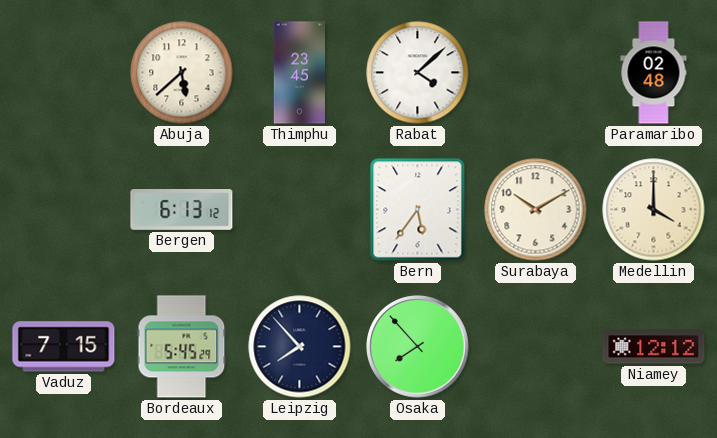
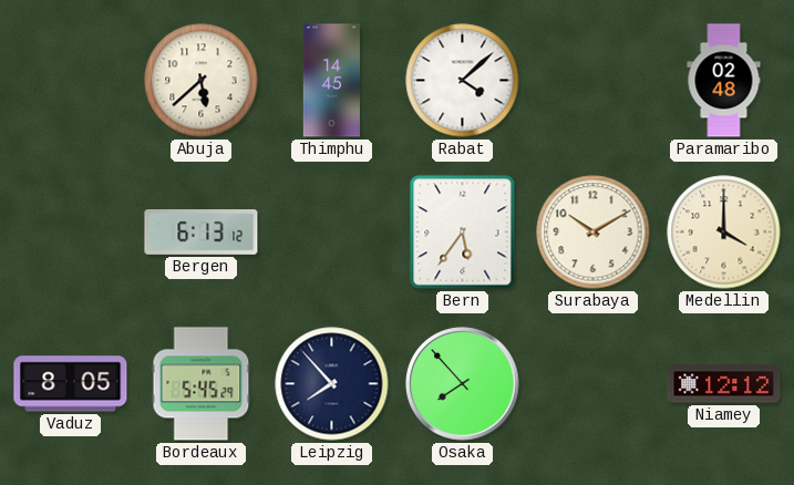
Thimphu: 23:45 -> 14:45
Vaduz: 7:15 -> 8:05
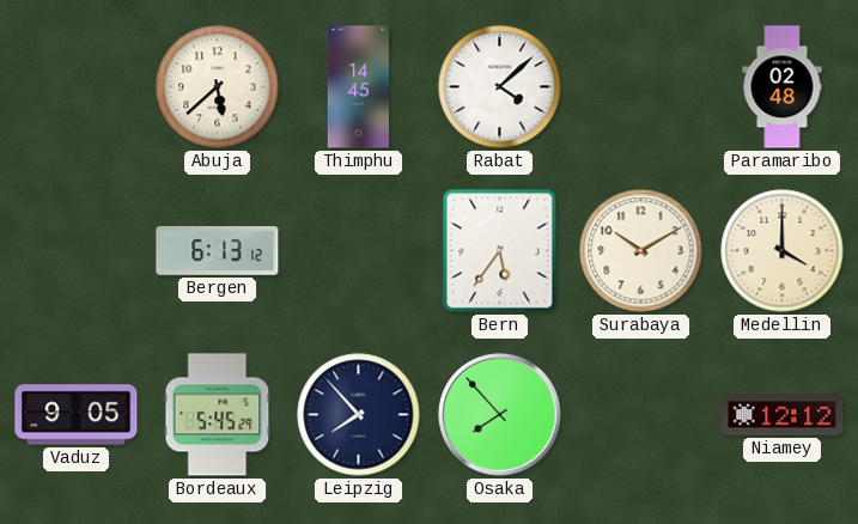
Vaduz: 8:05 -> 9:05
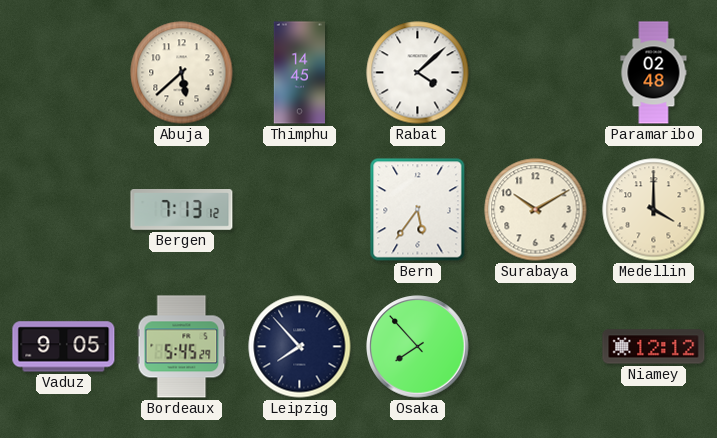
Bergen: 6:13 -> 7:13
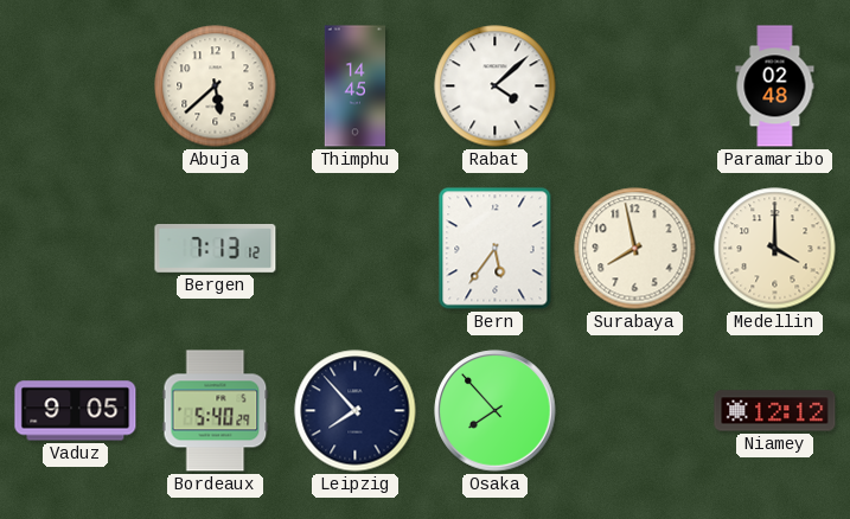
Surabaya: 10:10 -> 7:58
Bordeaux: 5:45 -> 5:40
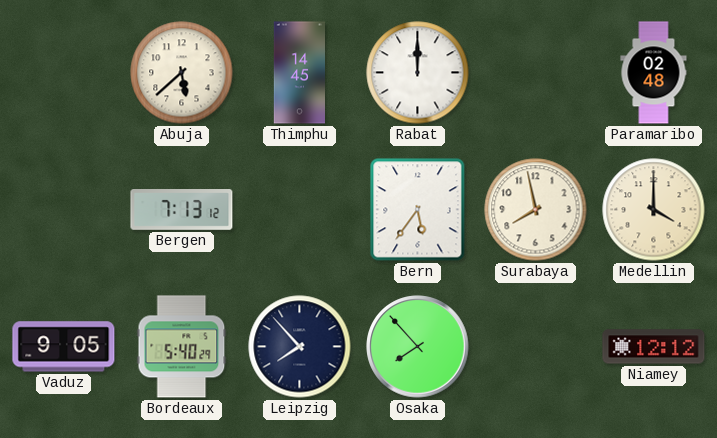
Rabat: 4:08 -> 12:00
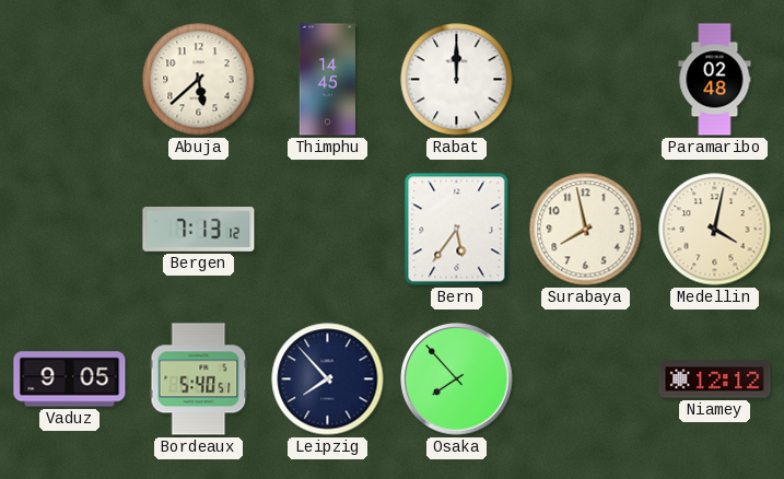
Medellin: 4:00 -> 4:02
Bordeaux: 5:40:29 -> 5:40:51
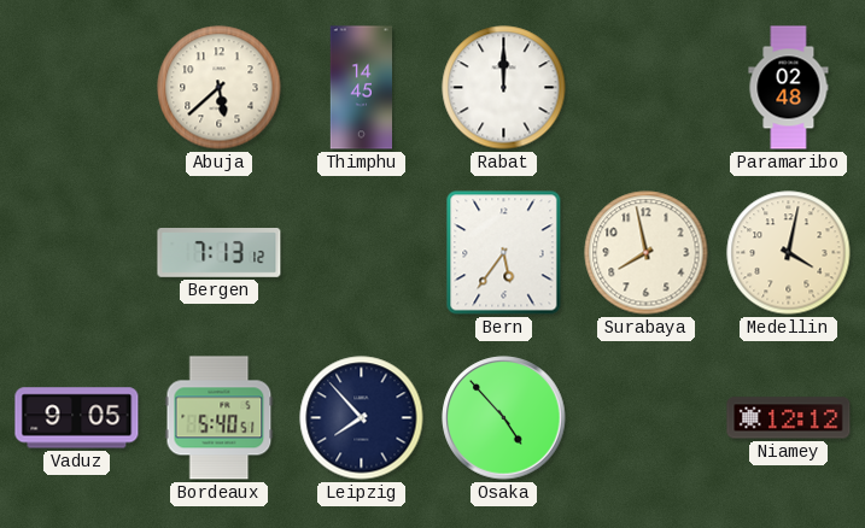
Osaka: 7:53 -> 4:53
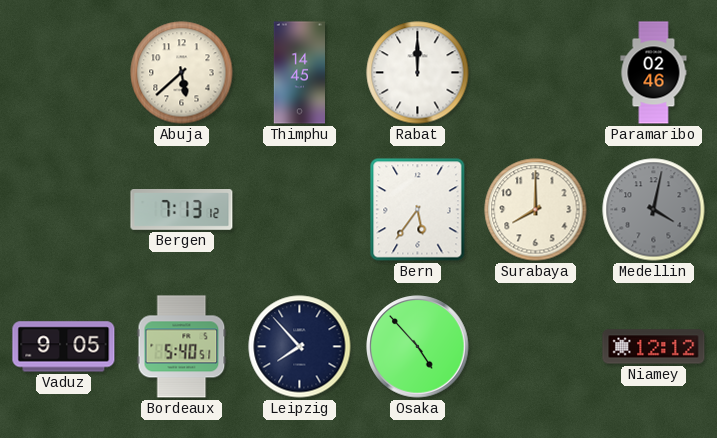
Paramaribo: 02:48 -> 02:46
Surabaya: 7:58 -> 8:00
Medellin dial: cream -> grey
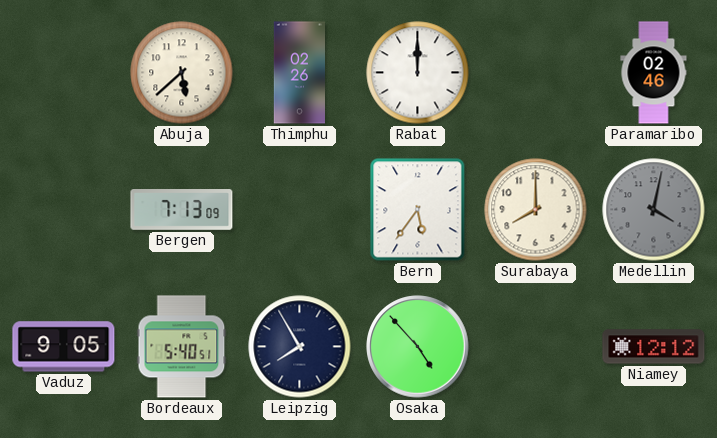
Thimphu: 14:45 -> 02:26
Bergen: 7:13:12 -> 7:13:09
Leipzig: 7:53 -> 7:55
